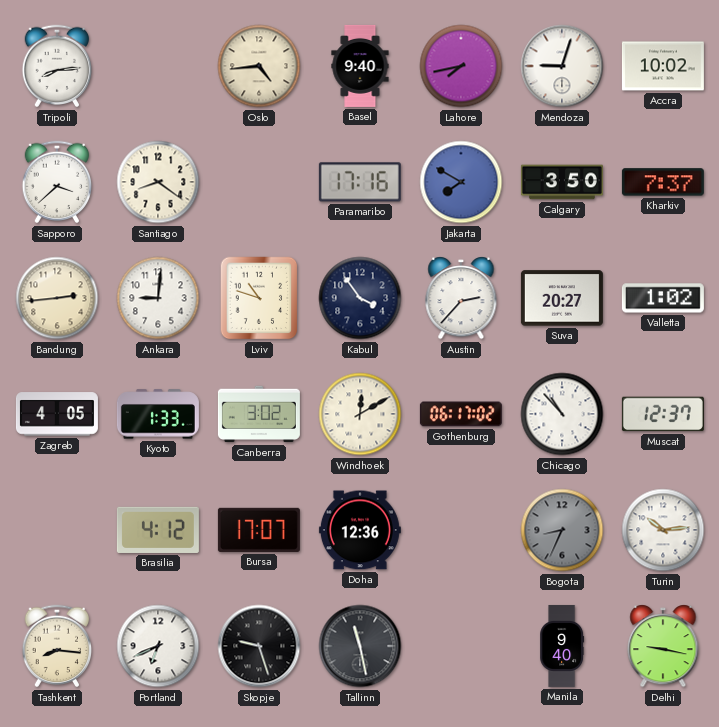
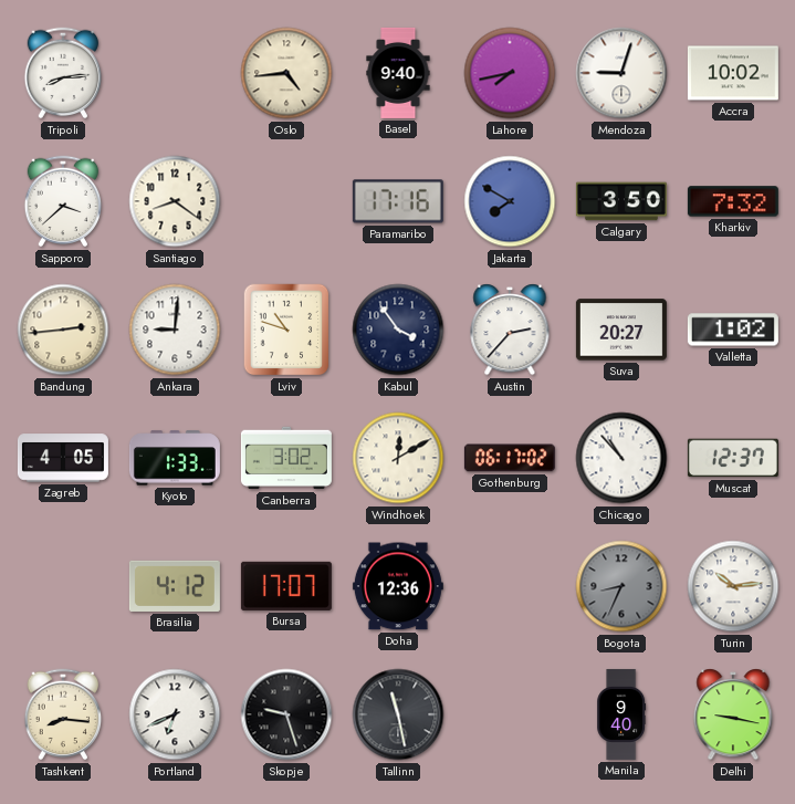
Kharkiv: 7:37 -> 7:32
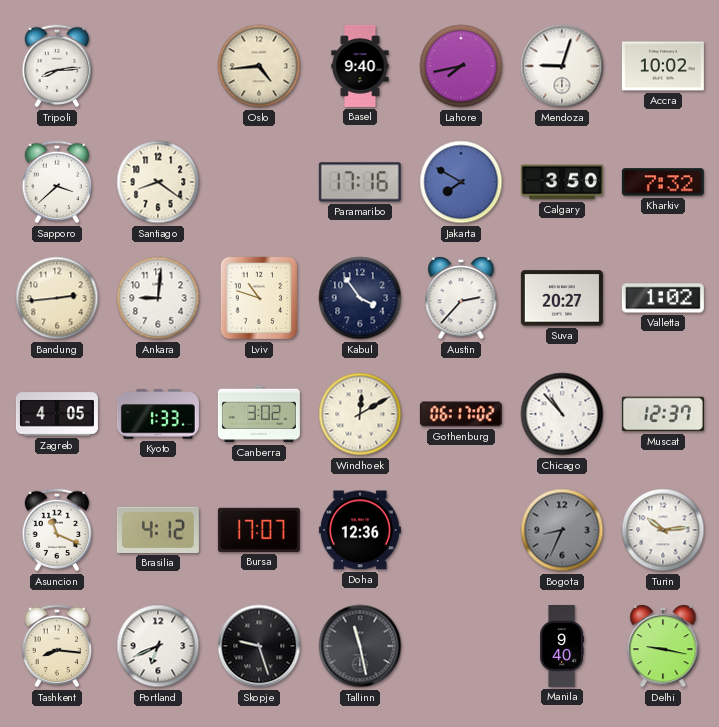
Asuncion: none -> 11:19
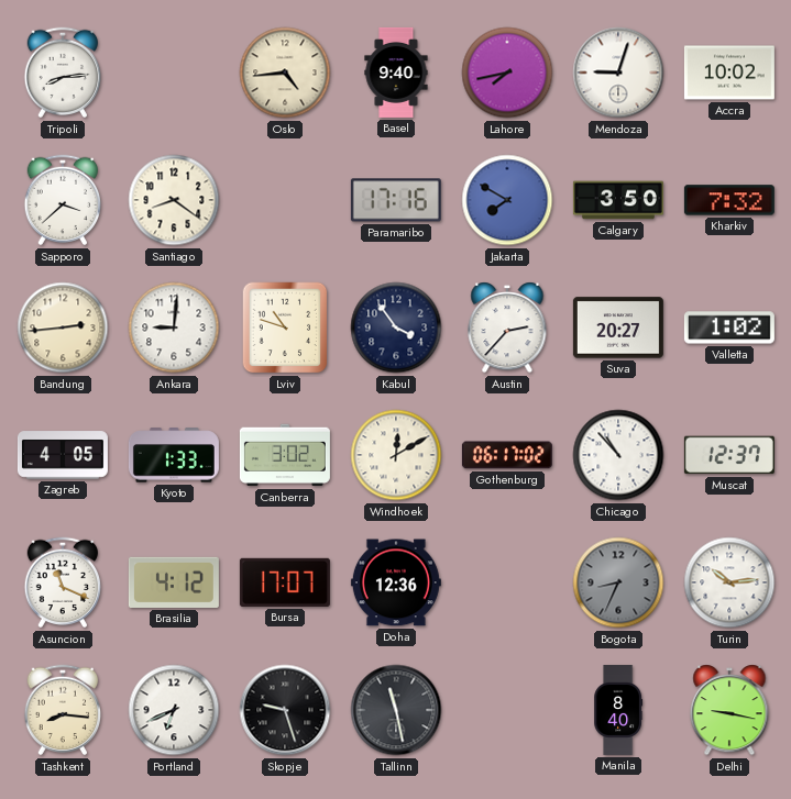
Manila: 9:40 -> 8:40
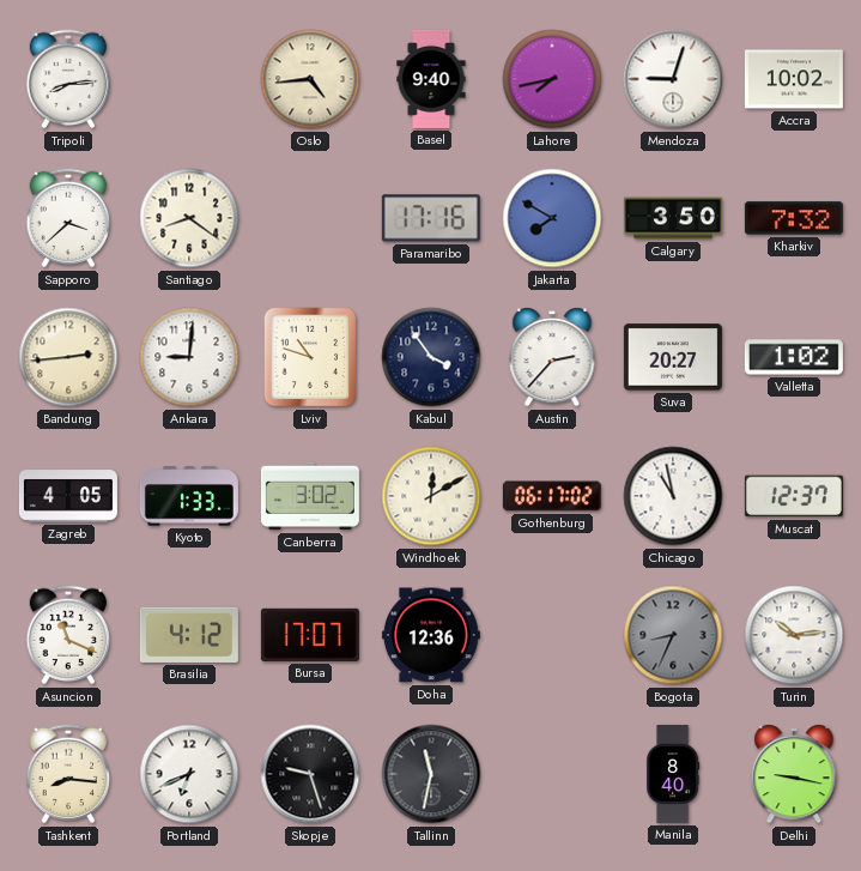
Chicago: 10:53 -> 10:58
Tallinn: 11:28 -> 11:32
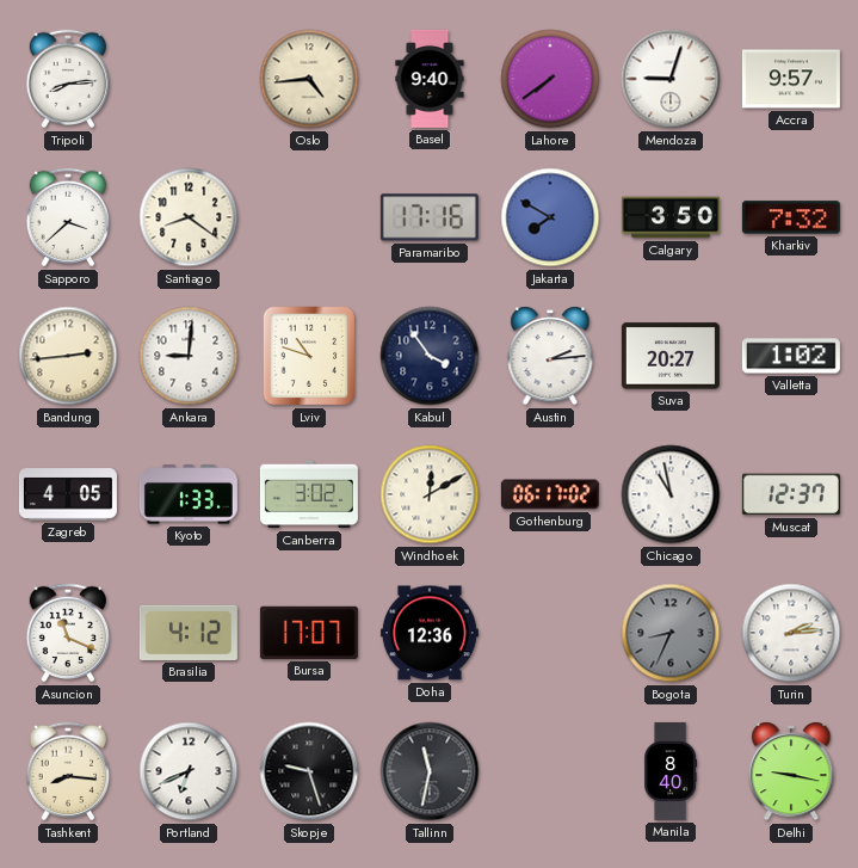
Lahore: 7:43 -> 7:39
Accra: 10:02 -> 9:57
Austin: 2:37 -> 2:14
Turin: 10:14 -> 2:14
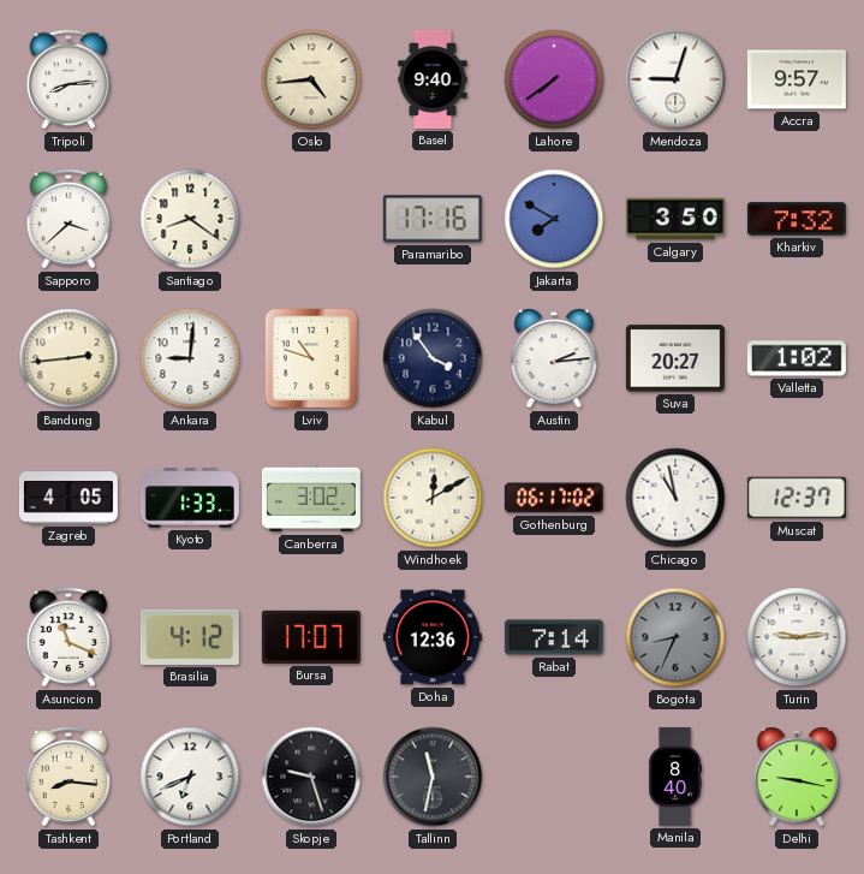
Rabat: none -> 7:14
Turin: 2:14 -> 9:14
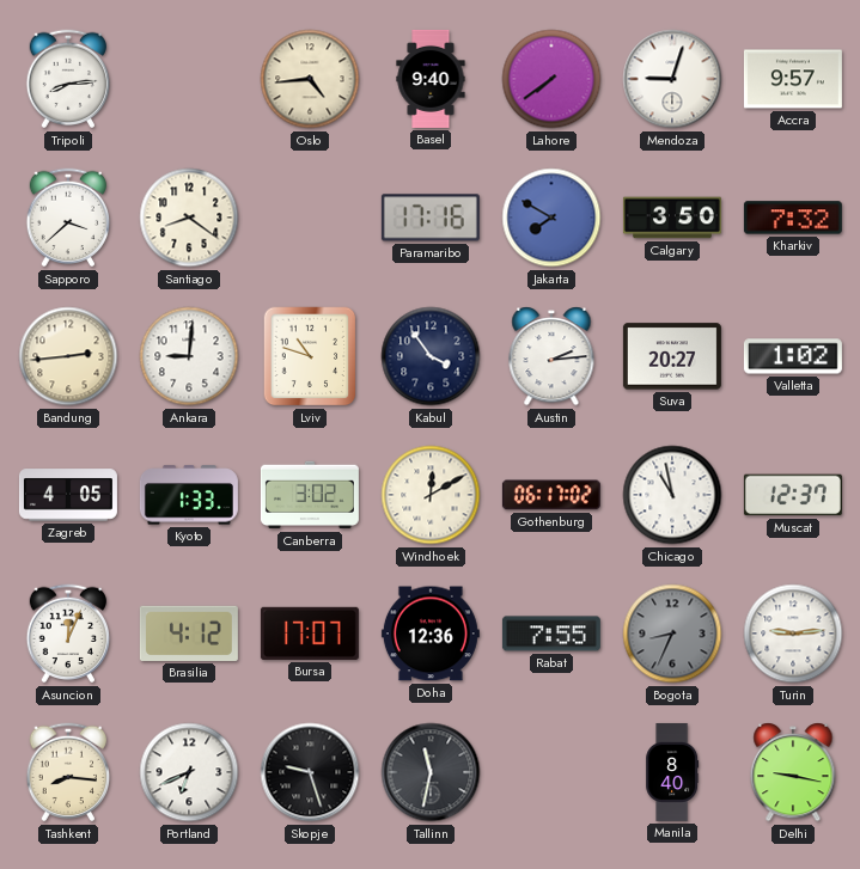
Asuncion: 11:19 -> 12:04
Rabat: 7:14 -> 7:55
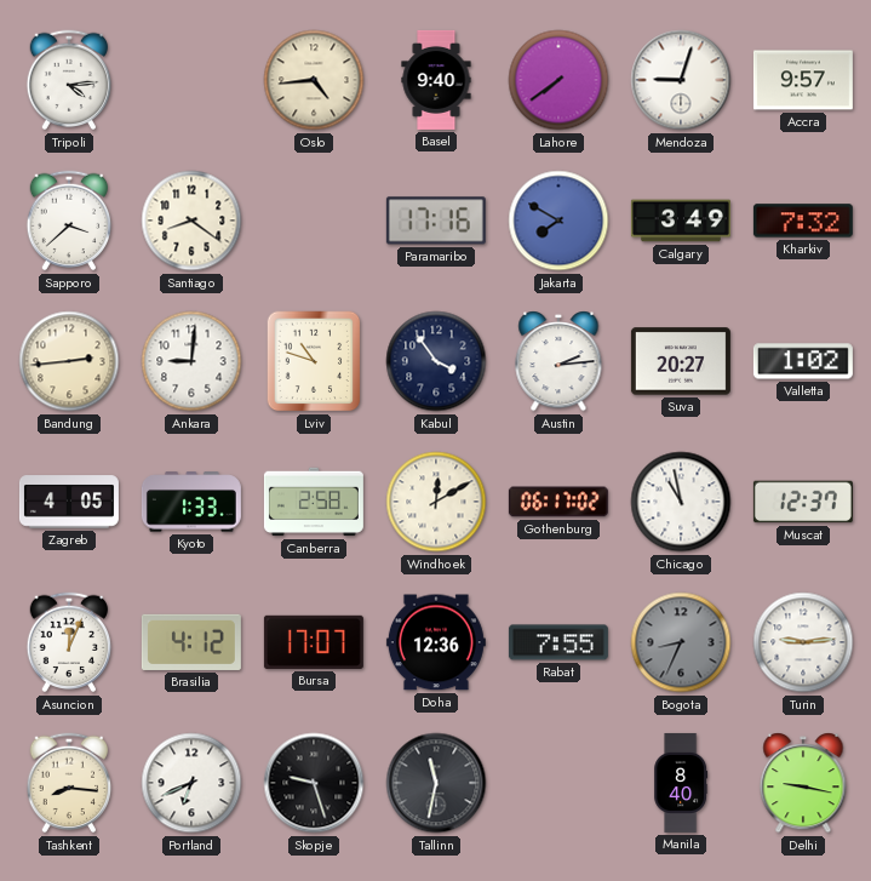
Tripoli: 8:14 -> 4:14
Calgary: 3:50 -> 3:49
Canberra: 3:02 -> 2:58
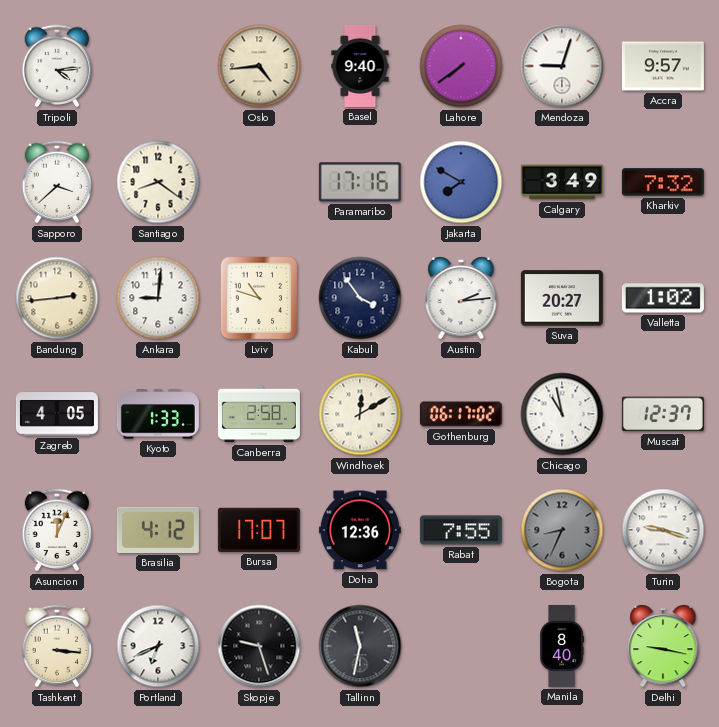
Turin: 9:14 -> 9:18
Tashkent: 8:16 -> 3:16
